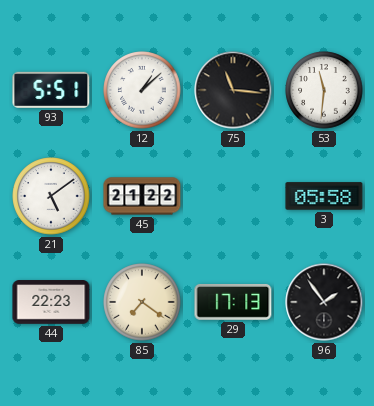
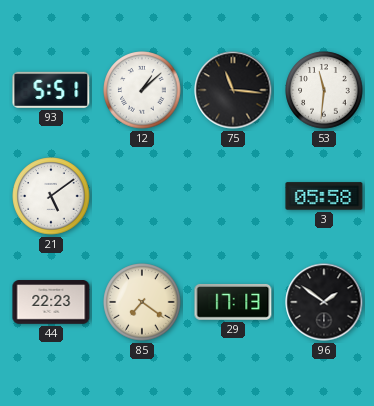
45: 21:22 -> none
96: 1:54 -> 1:51
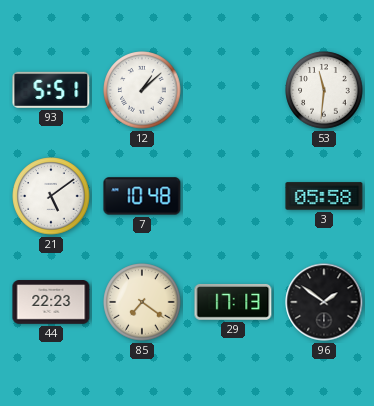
75: 11:16 -> none
7: none -> 10:48
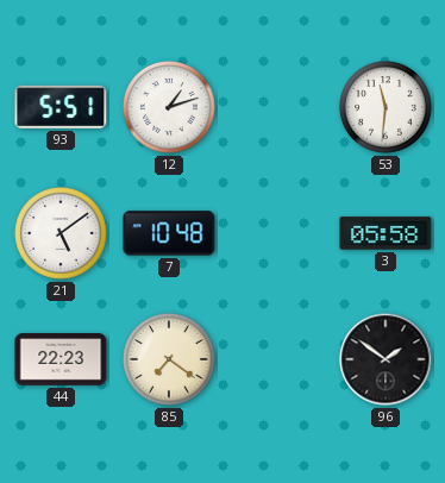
12: 1:08 -> 1:12
29: 17:13 -> none
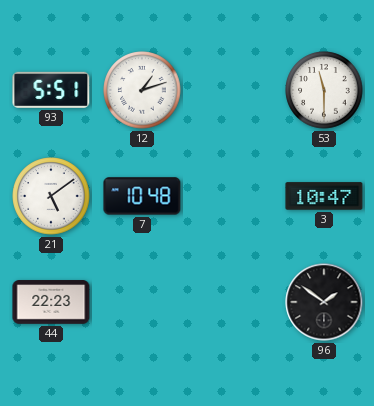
53: 11:31 -> 11:30
3: 05:58 -> 10:47
85: 7:21 -> none
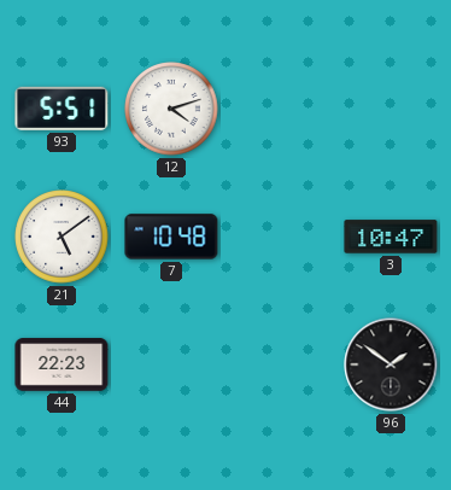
12: 1:12 -> 4:12
53: 11:30 -> none
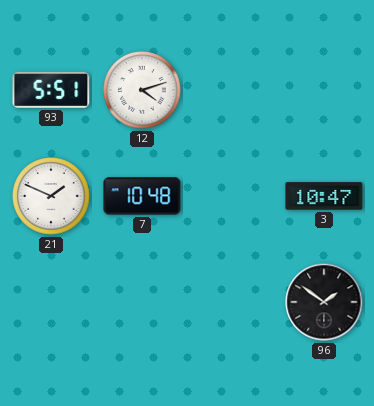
21: 5:09 -> 1:49
44: 22:23 -> none
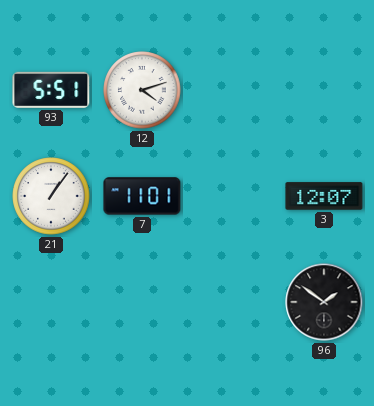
21: 1:49 -> 1:06
7: 10:48 -> 11:01
3: 10:47 -> 12:07
